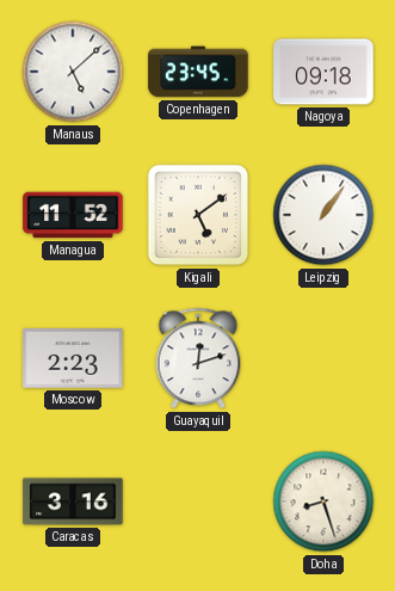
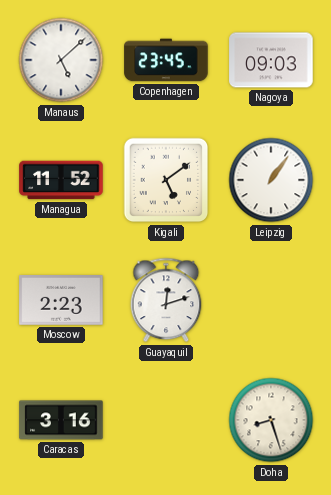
Nagoya: 09:18 -> 09:03
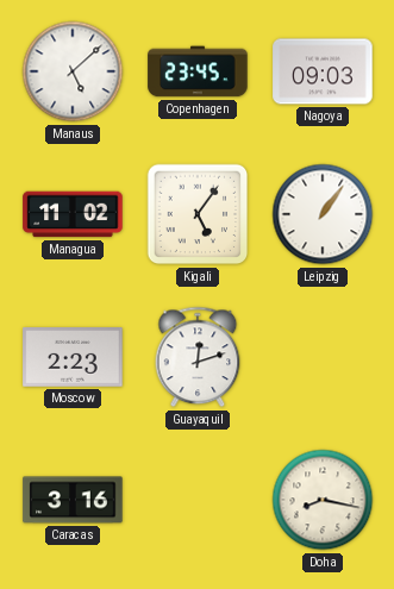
Managua: 11:52 -> 11:02
Kigali: 5:09 -> 5:06
Doha: 8:27 -> 8:17
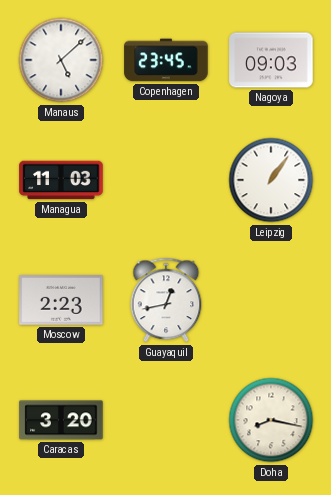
Managua: 11:02 -> 11:03
Kigali: 5:06 -> none
Guayaquil: 12:12 -> 12:43
Caracas: 3:16 -> 3:20
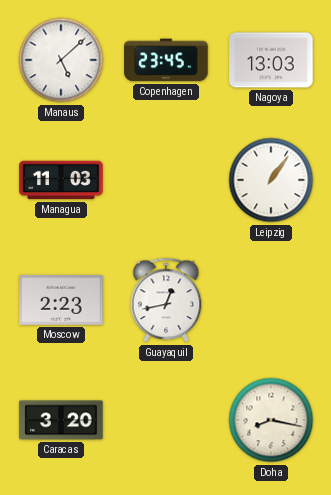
Nagoya: 09:03 -> 13:03
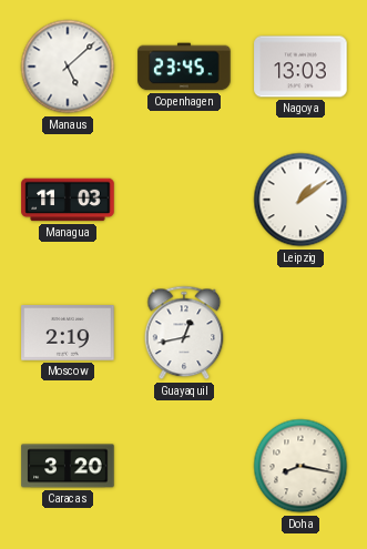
Leipzig: 1:06 -> 1:09
Moscow: 2:23 -> 2:19
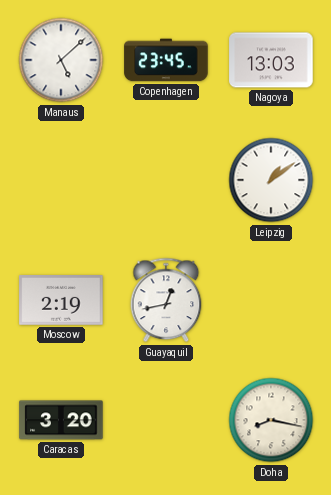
Managua: 11:03 -> none
